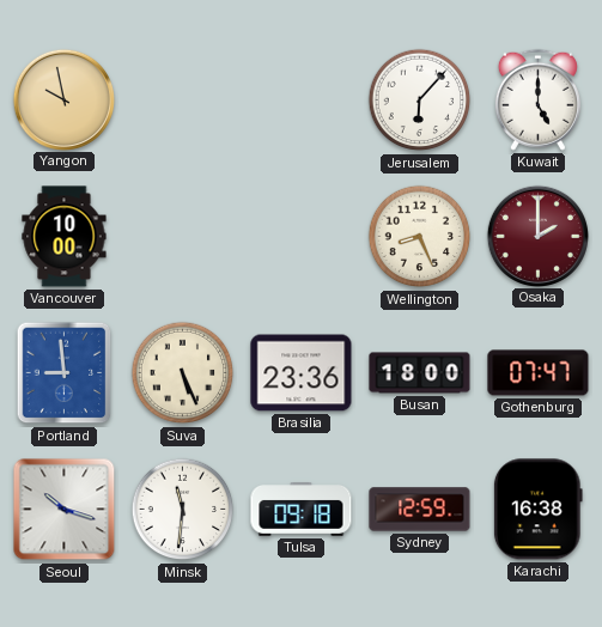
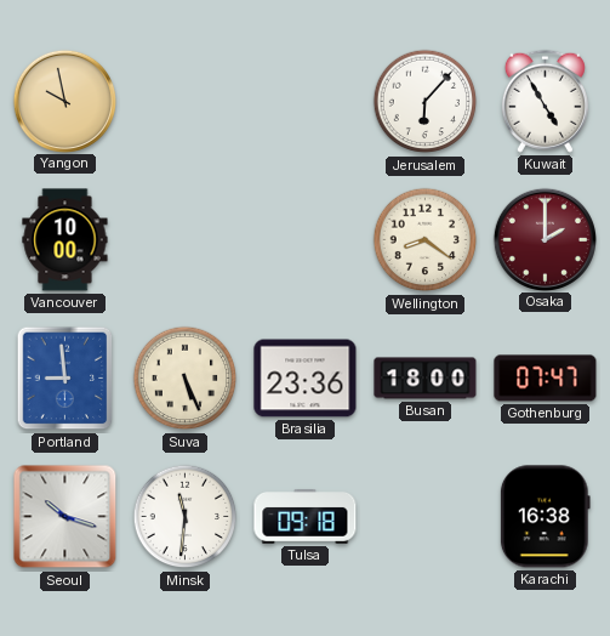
Kuwait: 5:00 -> 4:55
Wellington: 8:26 -> 8:21
Sydney: 12:59 -> none
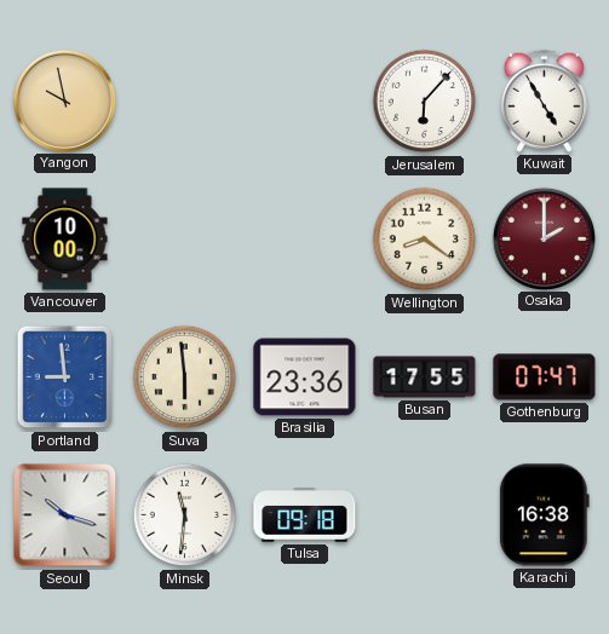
Suva: 5:26 -> 5:59
Busan: 18:00 -> 17:55
